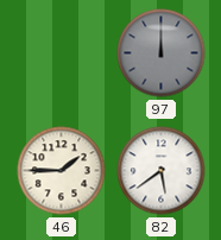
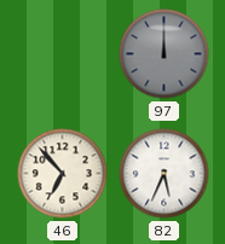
46: 1:45 -> 6:53
82: 5:39 -> 5:34
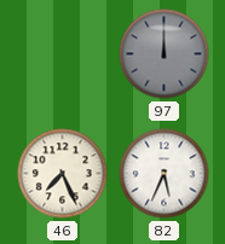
46: 6:53 -> 7:26
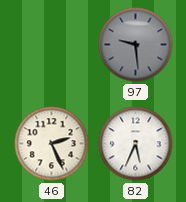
97: 12:00 -> 9:29
46: 7:26 -> 2:26
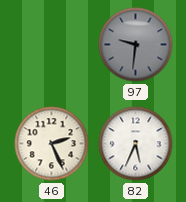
97: 9:29 -> 9:31
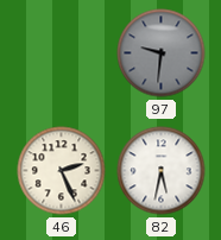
82: 5:34 -> 5:32
